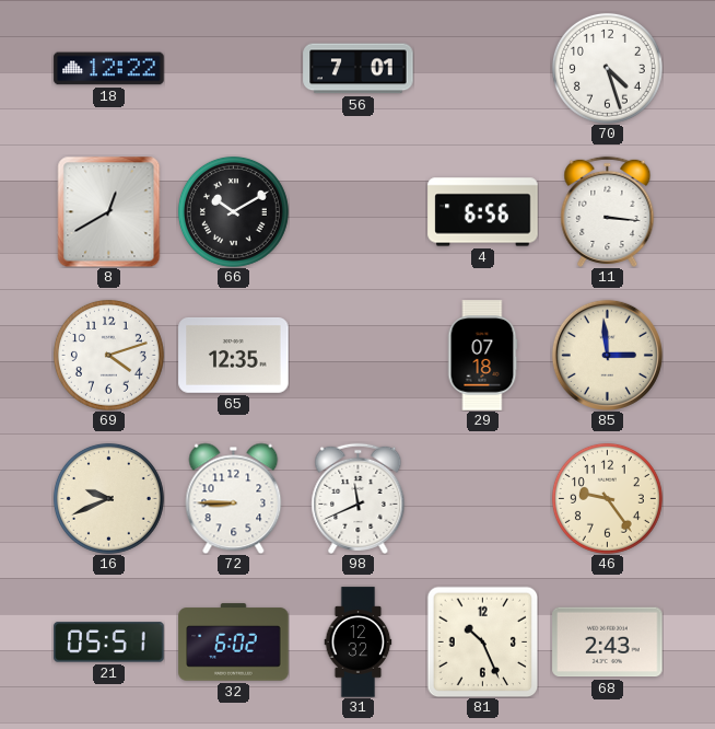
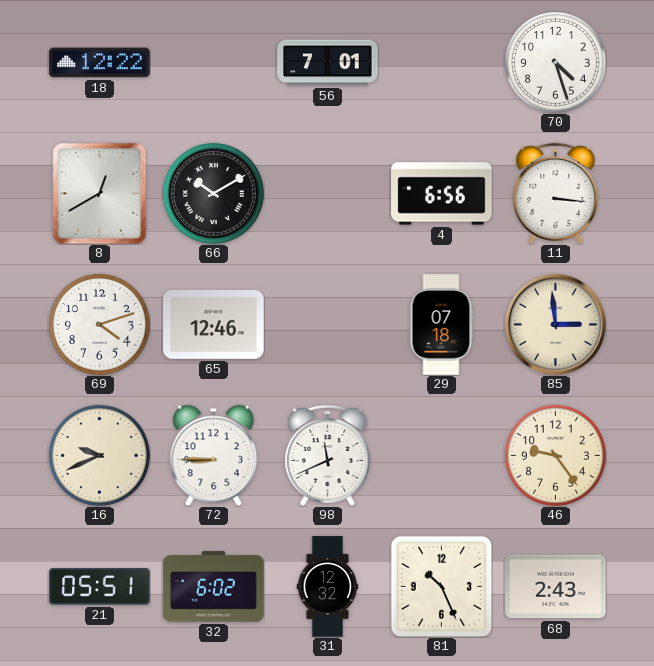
65: 12:35 -> 12:46
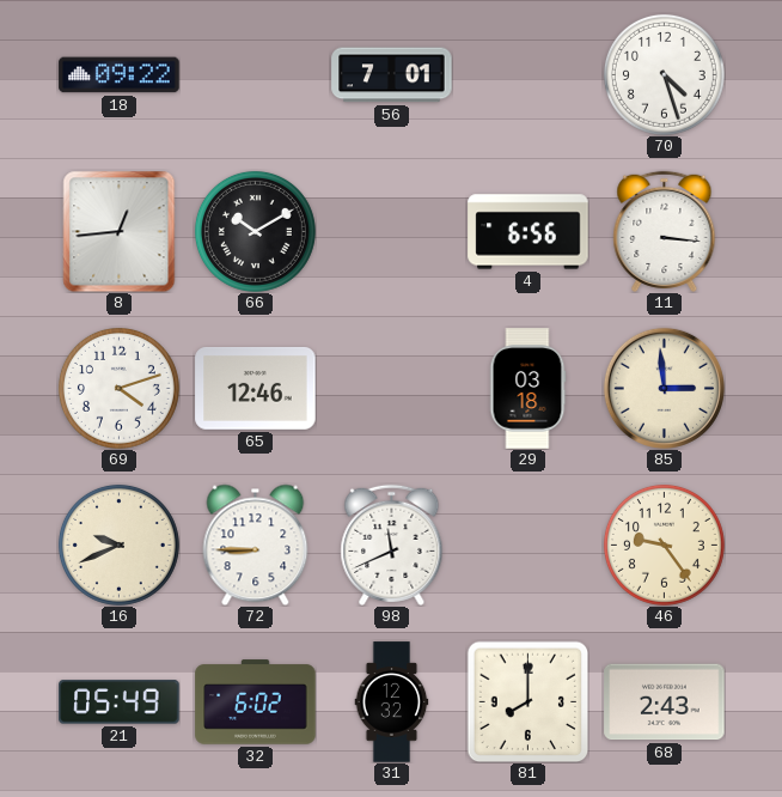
18: 12:22 -> 09:22
8: 12:40 -> 12:44
29: 07:18 -> 03:18
21: 05:51 -> 05:49
81: 10:26 -> 8:00
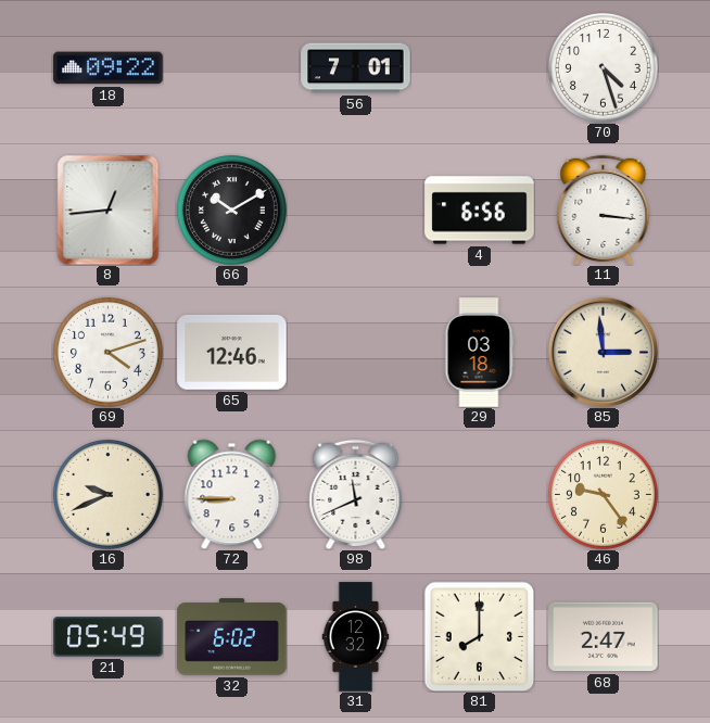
68: 2:43 -> 2:47
